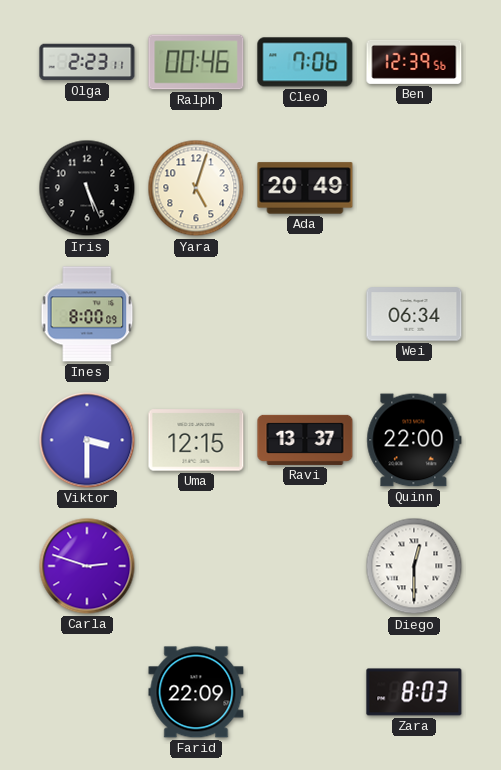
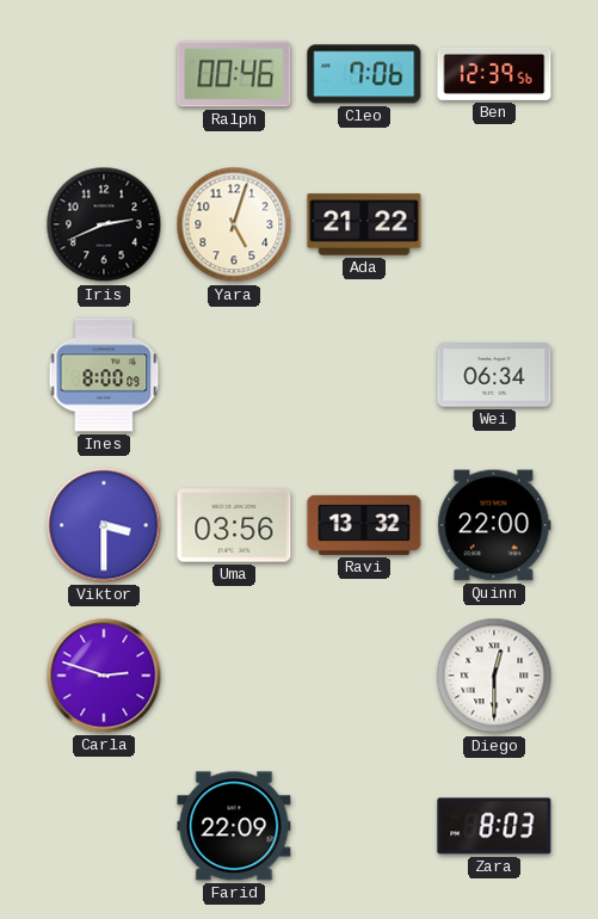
Olga: 2:23 -> none
Iris: 5:26 -> 2:41
Ada: 20:49 -> 21:22
Uma: 12:15 -> 03:56
Ravi: 13:37 -> 13:32
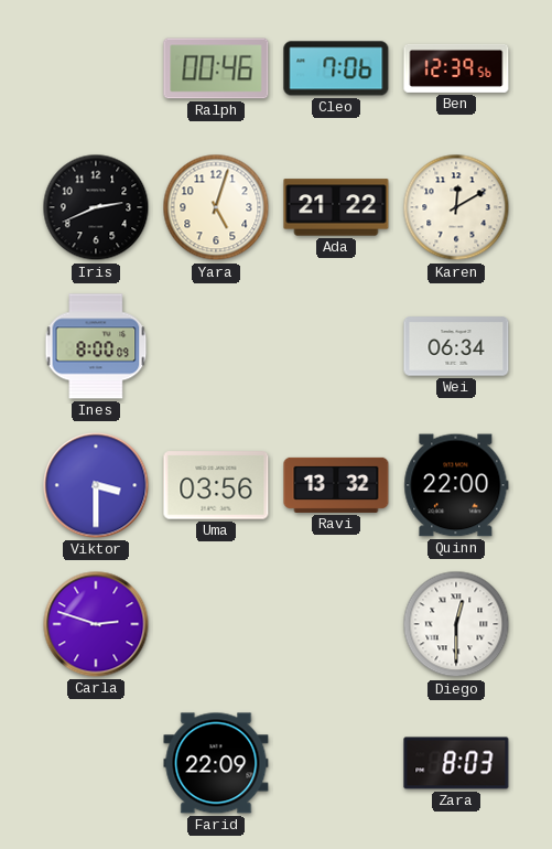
Karen: none -> 12:10
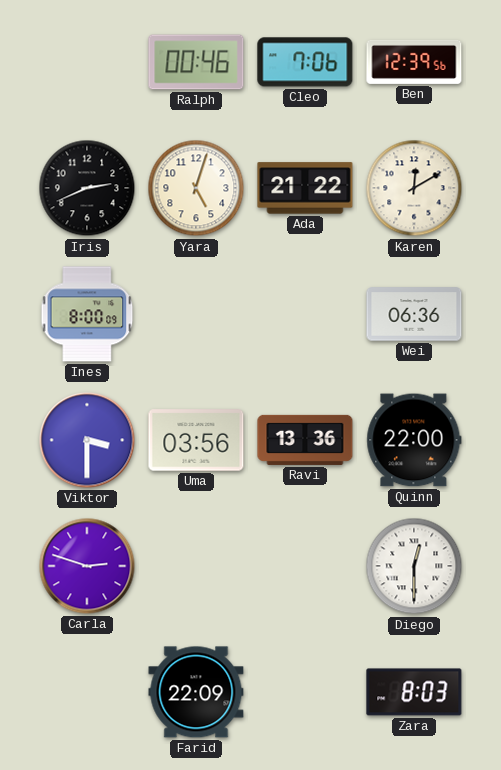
Wei: 06:34 -> 06:36
Ravi: 13:32 -> 13:36
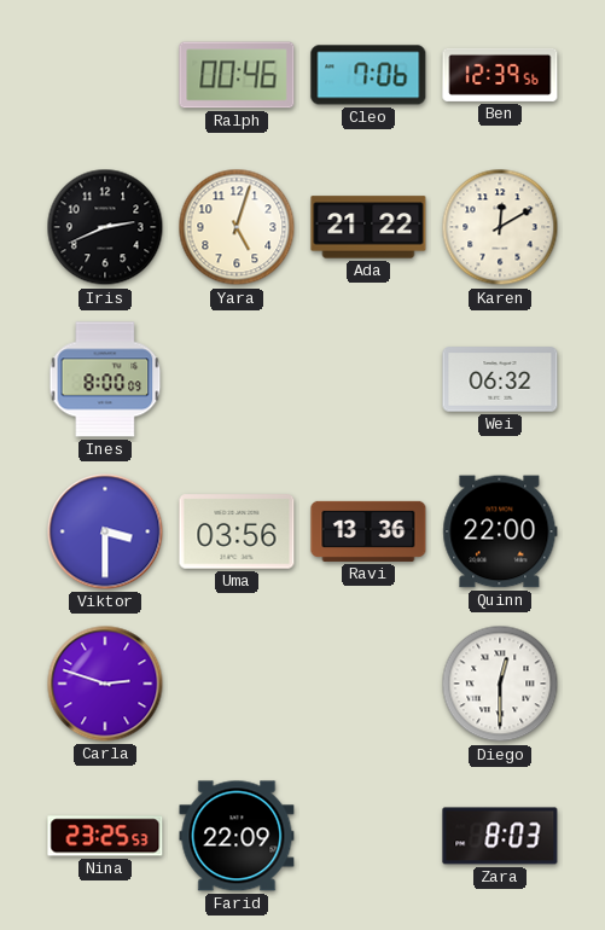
Wei: 06:36 -> 06:32
Nina: none -> 23:25
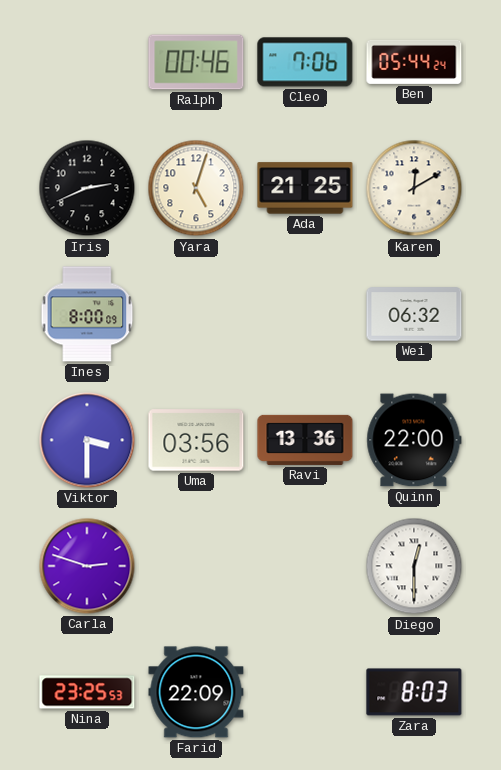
Ben: 12:39 -> 05:44
Ada: 21:22 -> 21:25
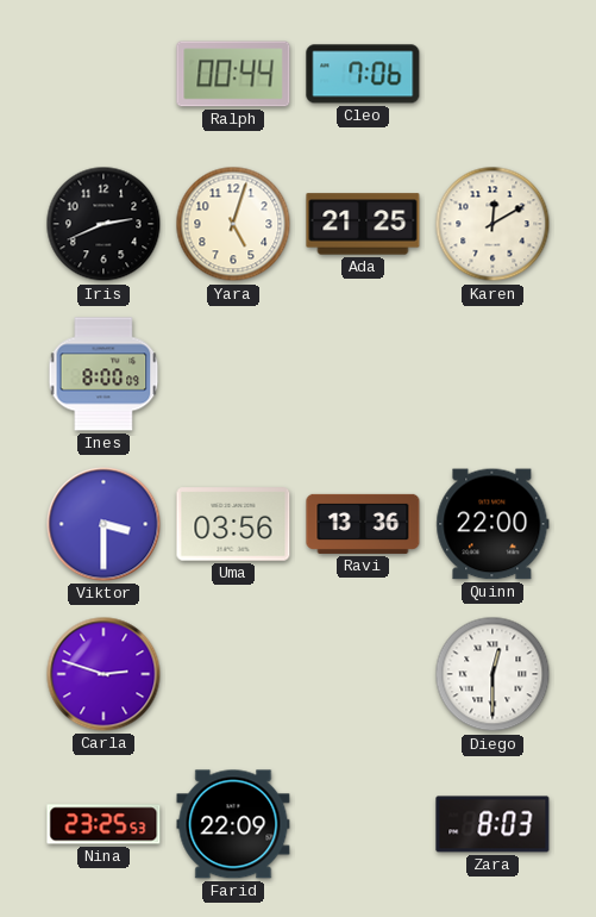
Ralph: 00:46 -> 00:44
Ben: 05:44 -> none
Wei: 06:32 -> none
